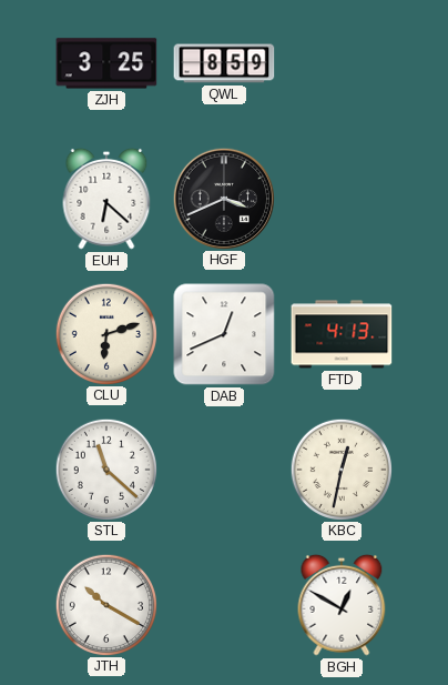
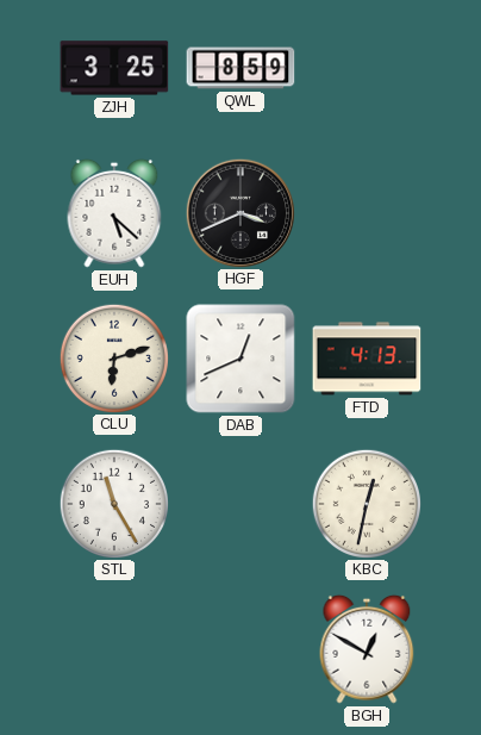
EUH: 6:22 -> 5:22
STL: 11:22 -> 11:25
JTH: 10:20 -> none
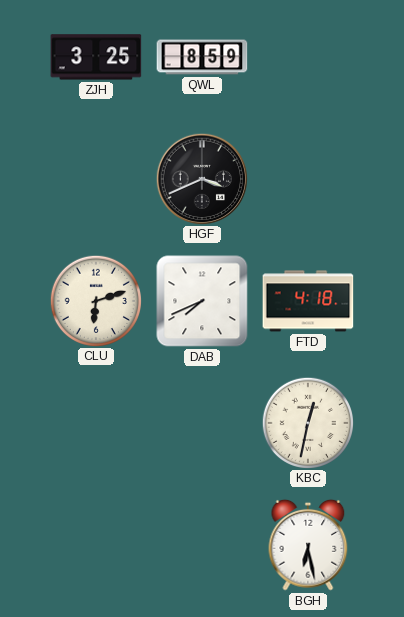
EUH: 5:22 -> none
DAB: 12:41 -> 7:41
FTD: 4:13 -> 4:18
STL: 11:25 -> none
BGH: 12:50 -> 6:28
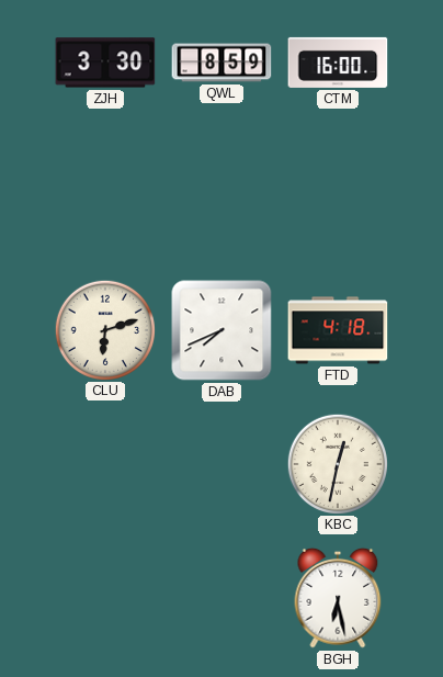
ZJH: 3:25 -> 3:30
CTM: none -> 16:00
HGF: 3:41 -> none
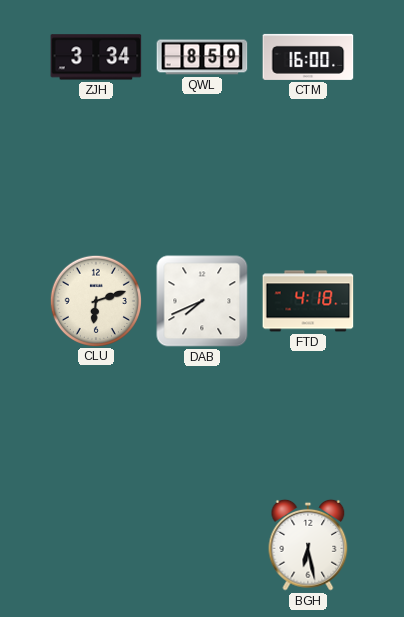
ZJH: 3:30 -> 3:34
KBC: 12:32 -> none
